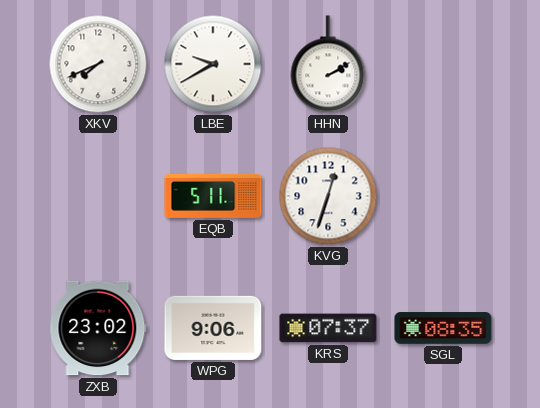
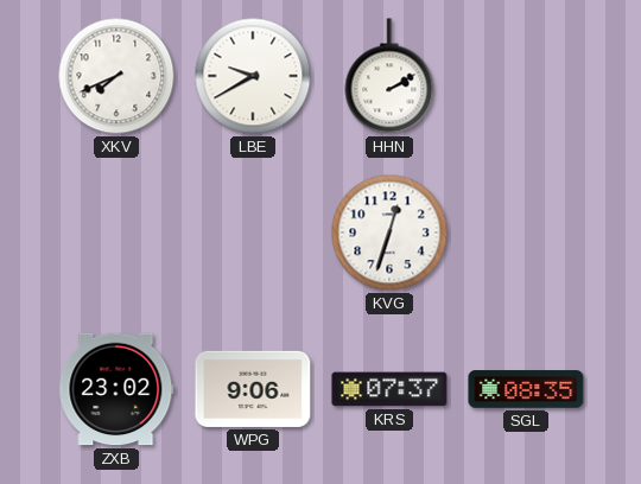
EQB: 5:11 -> none
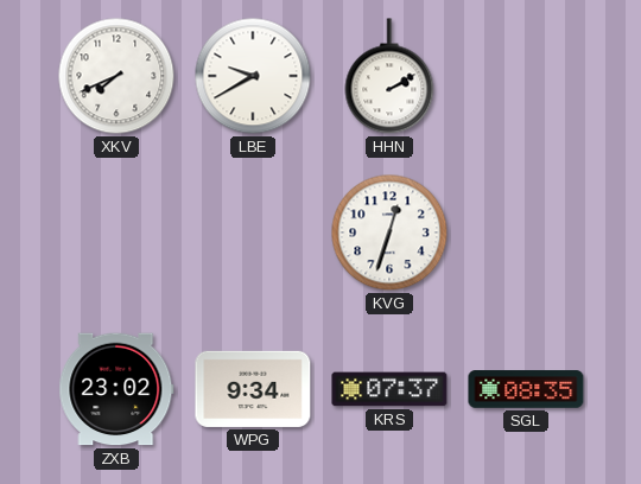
WPG: 9:06 -> 9:34
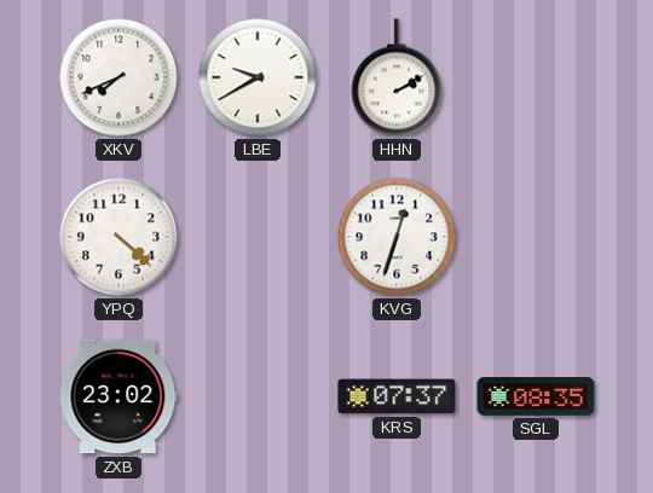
YPQ: none -> 4:22
WPG: 9:34 -> none
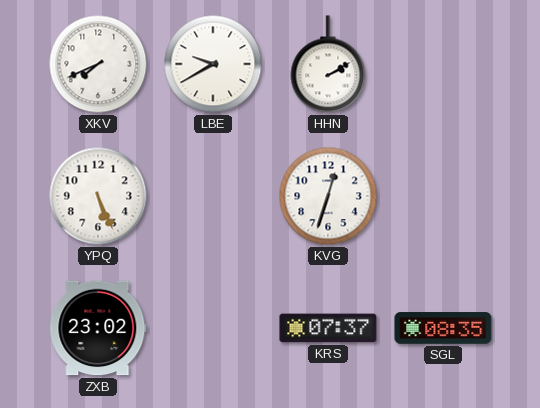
YPQ: 4:22 -> 5:26
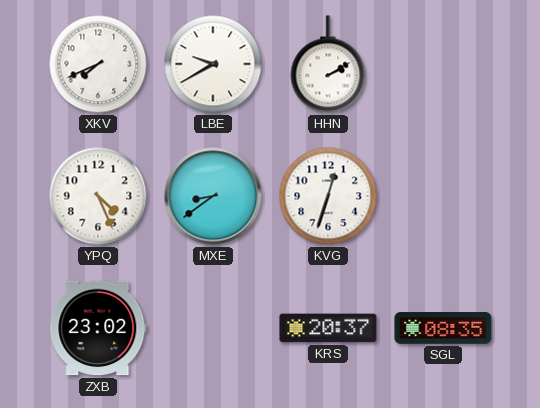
YPQ: 5:26 -> 4:26
MXE: none -> 8:39
KRS: 07:37 -> 20:37
